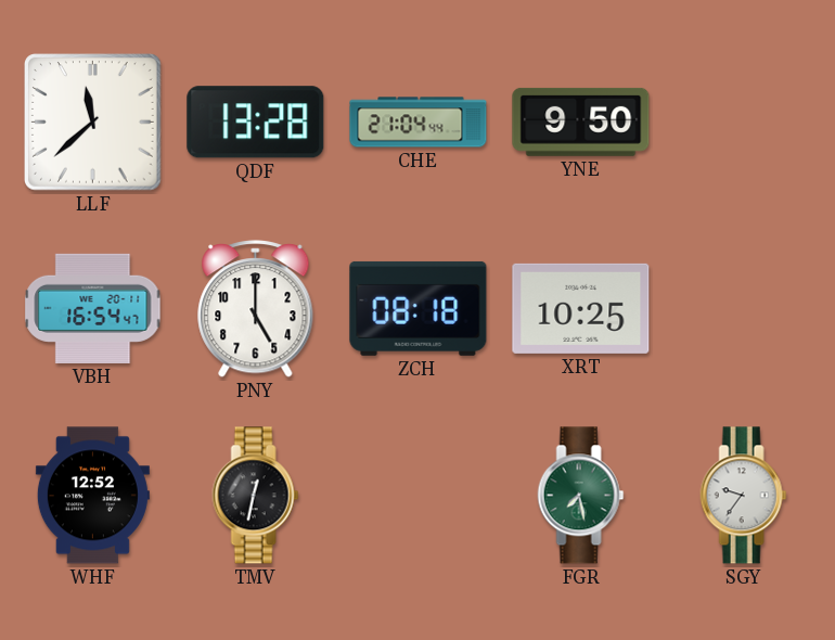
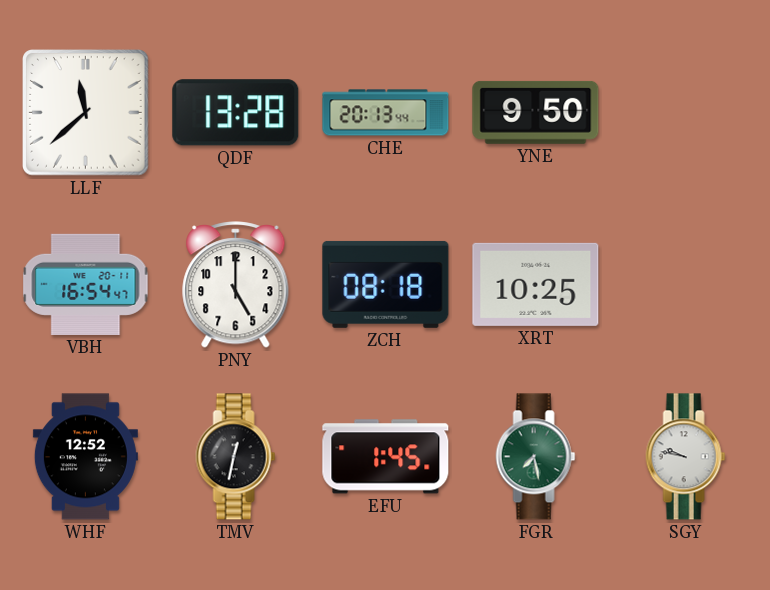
CHE: 21:04 -> 20:13
EFU: none -> 1:45
SGY: 9:36 -> 9:47
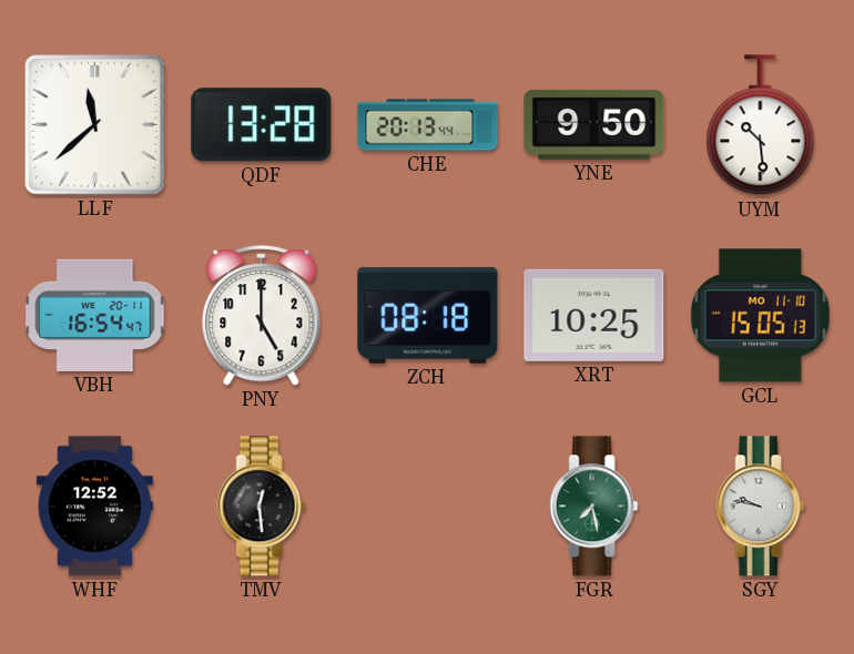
UYM: none -> 10:29
GCL: none -> 15:05
TMV: 12:32 -> 12:29
EFU: 1:45 -> none
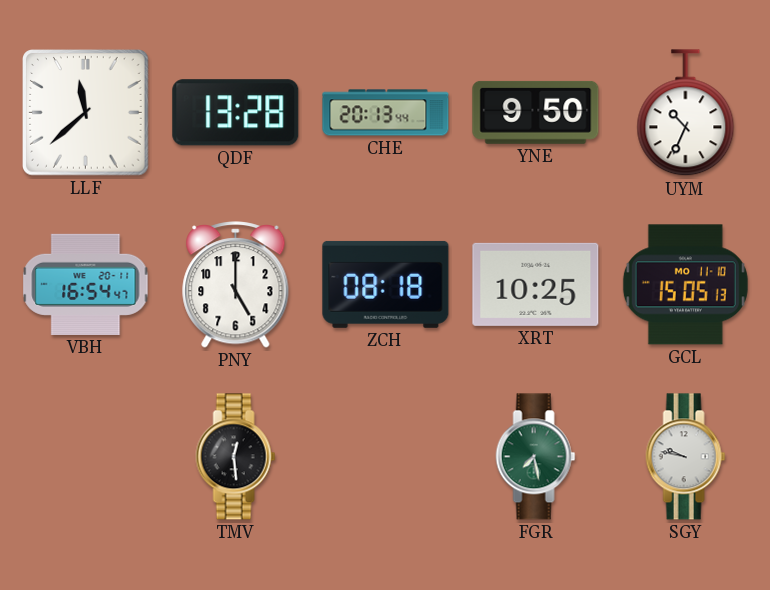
UYM: 10:29 -> 10:34
WHF: 12:52 -> none
